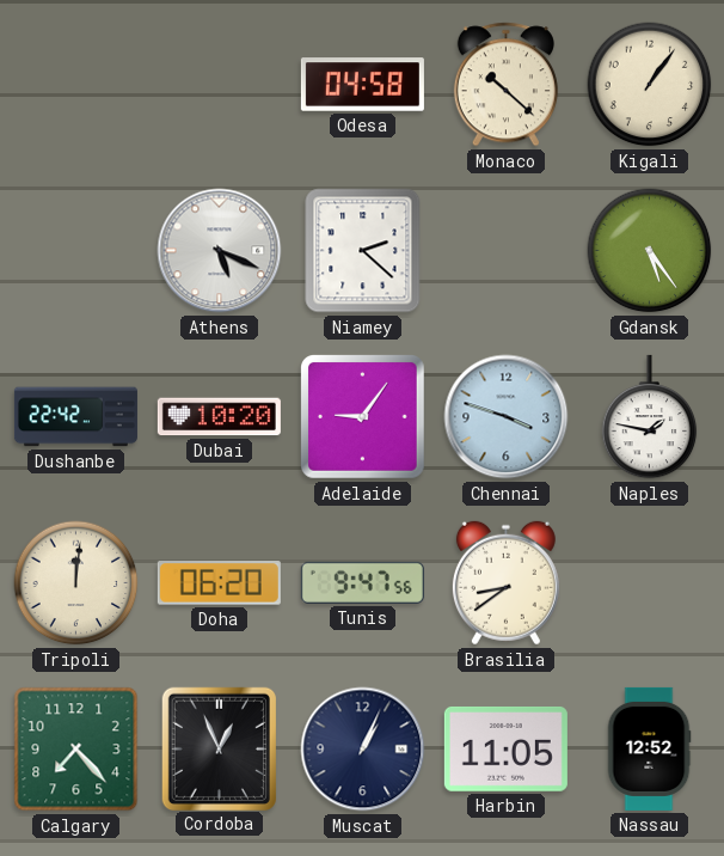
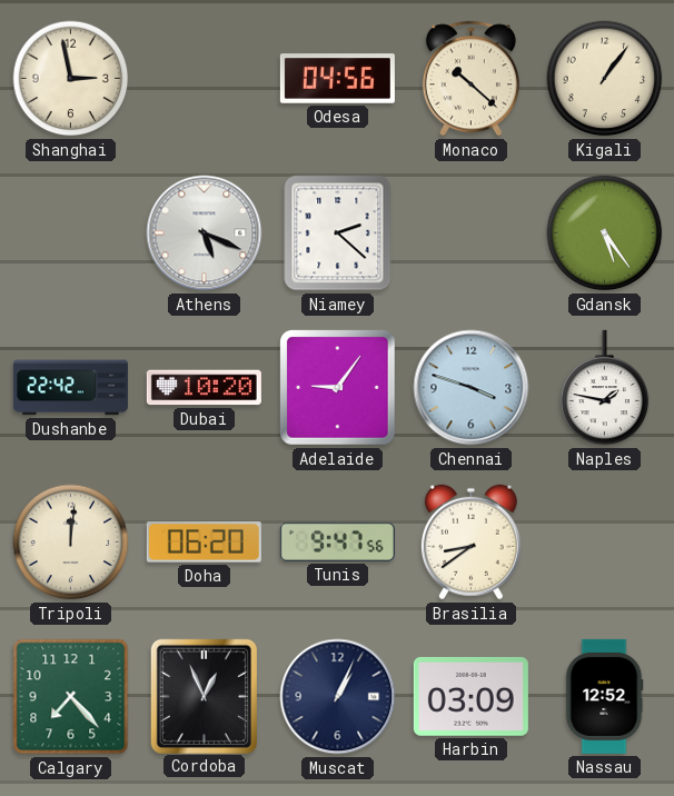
Shanghai: none -> 2:58
Odesa: 04:58 -> 04:56
Harbin: 11:05 -> 03:09
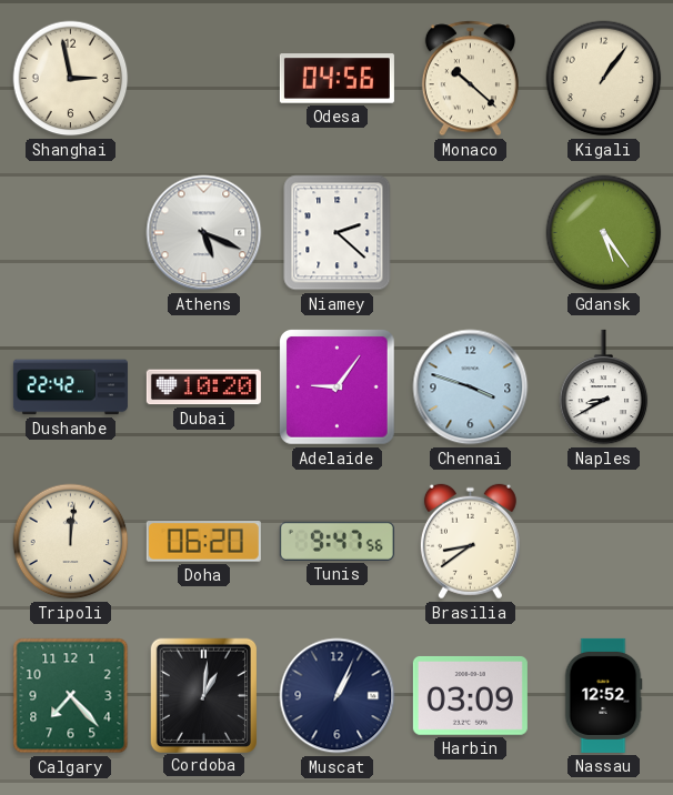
Naples: 1:47 -> 8:40
Cordoba: 12:56 -> 1:01
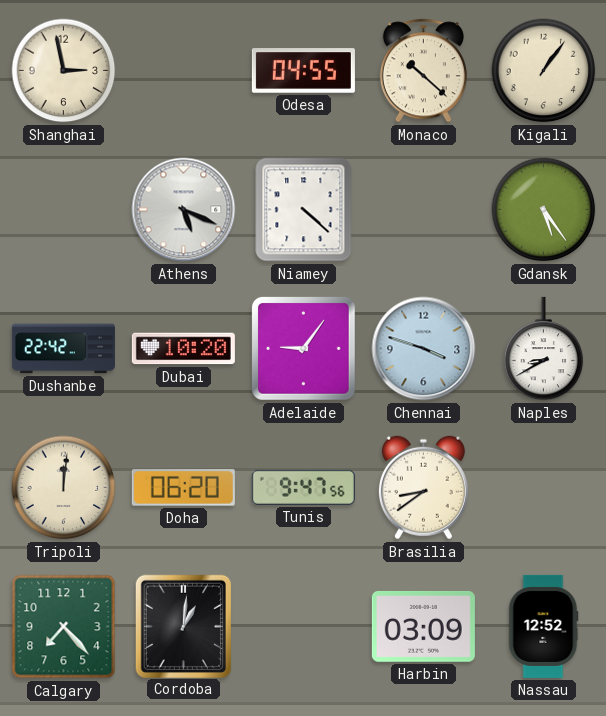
Odesa: 04:56 -> 04:55
Niamey: 2:22 -> 4:22
Muscat: 1:04 -> none
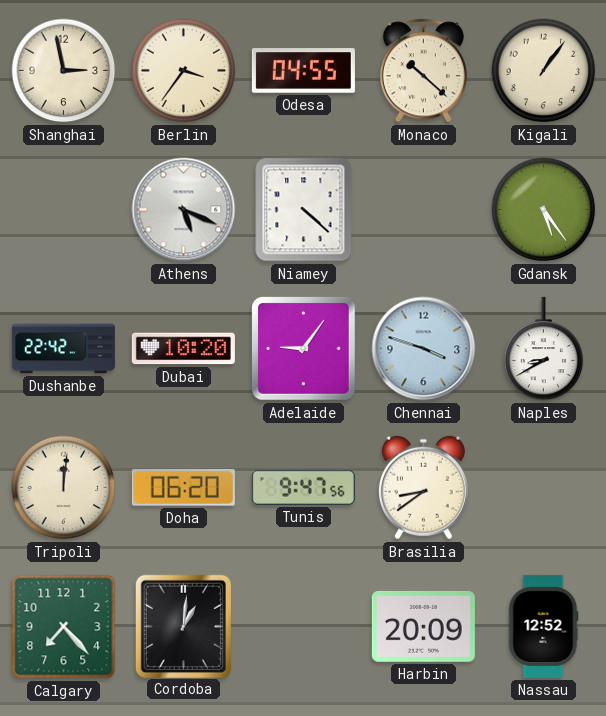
Berlin: none -> 3:36
Harbin: 03:09 -> 20:09
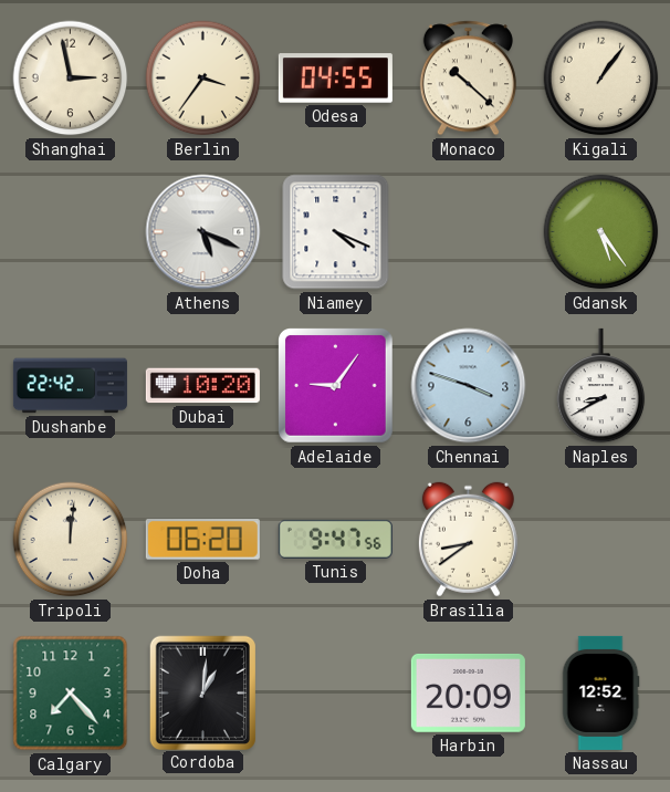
Niamey: 4:22 -> 4:19
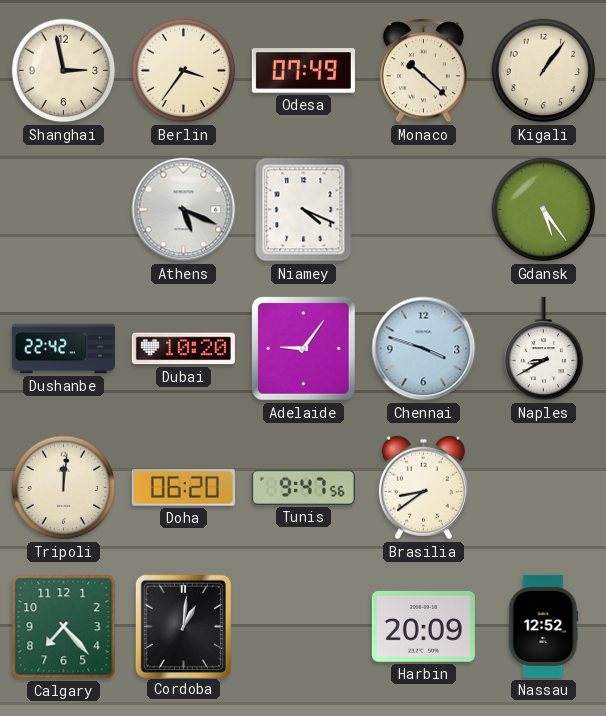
Odesa: 04:55 -> 07:49
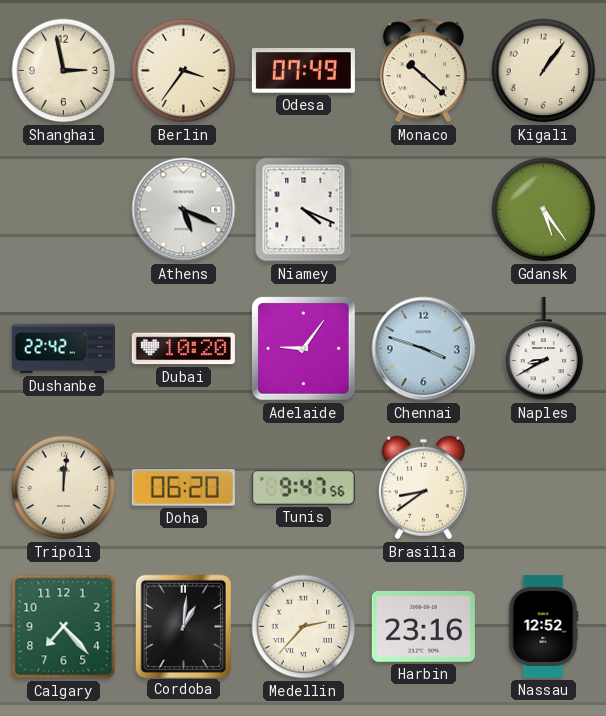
Medellin: none -> 2:37
Harbin: 20:09 -> 23:16
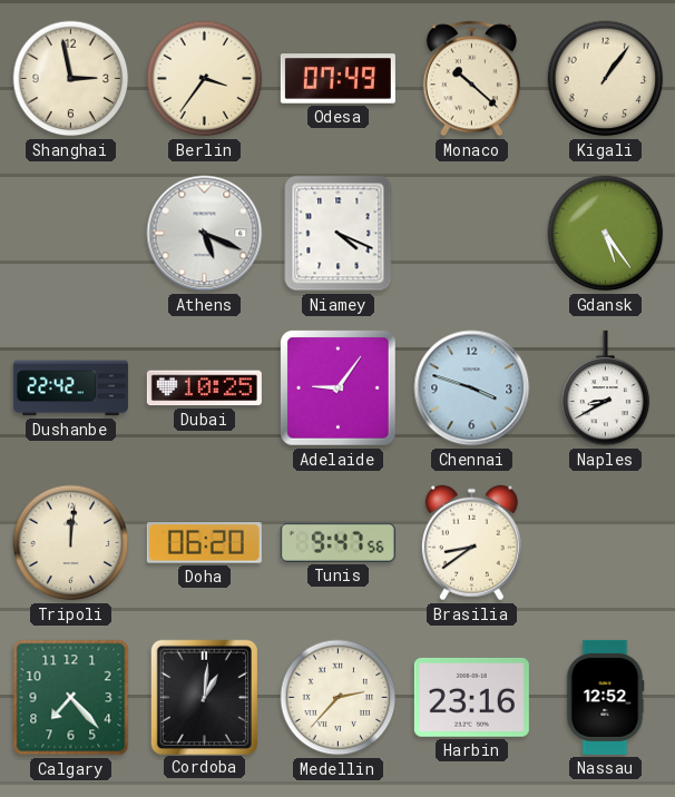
Dubai: 10:20 -> 10:25
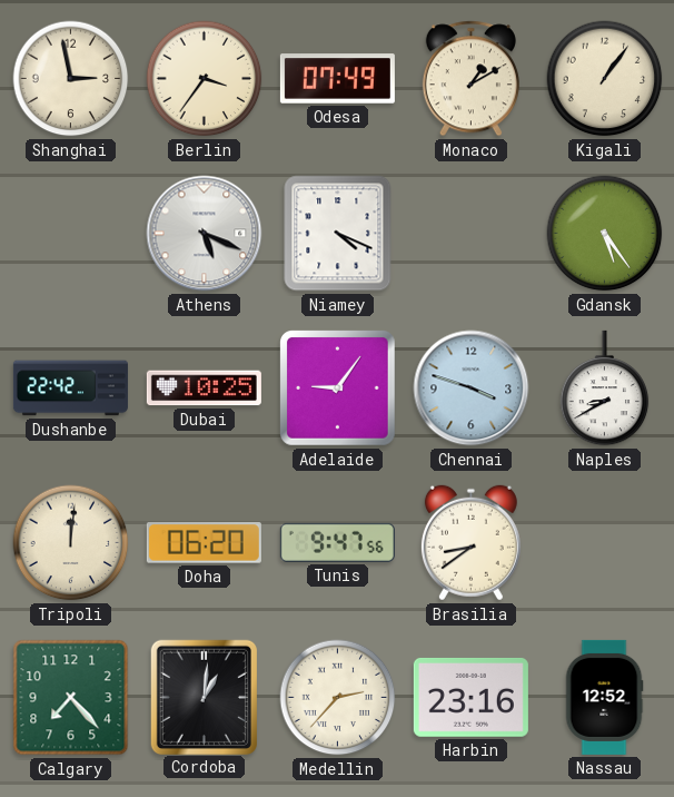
Monaco: 10:22 -> 1:10
